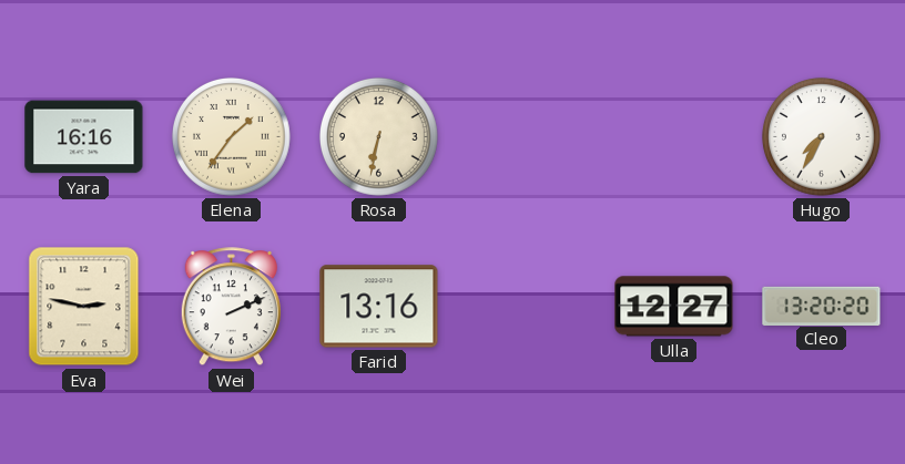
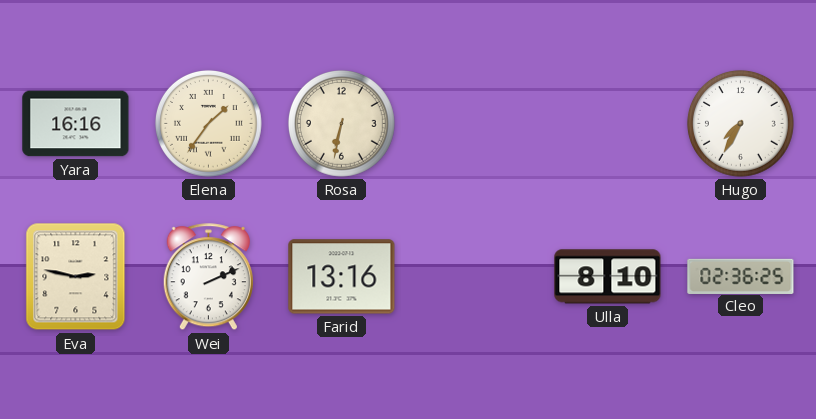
Ulla: 12:27 -> 8:10
Cleo: 13:20 -> 02:36
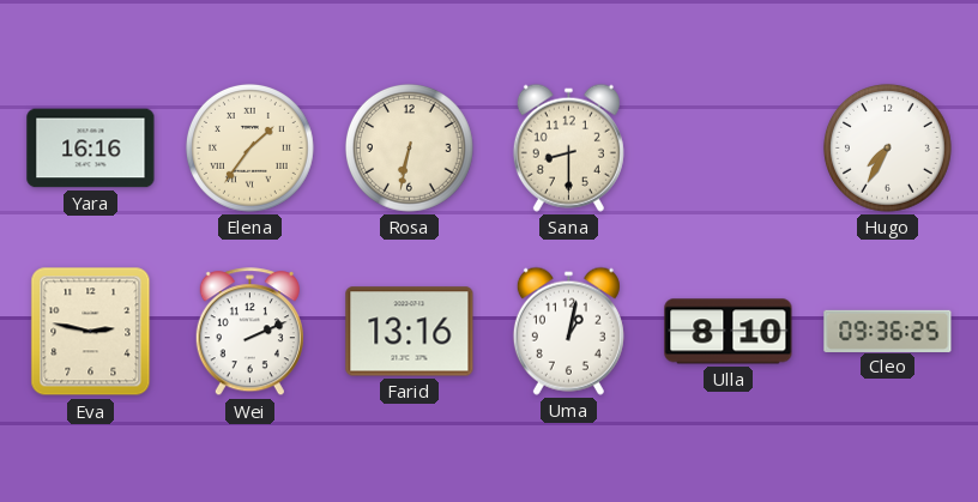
Sana: none -> 8:30
Uma: none -> 1:02
Cleo: 02:36 -> 09:36
